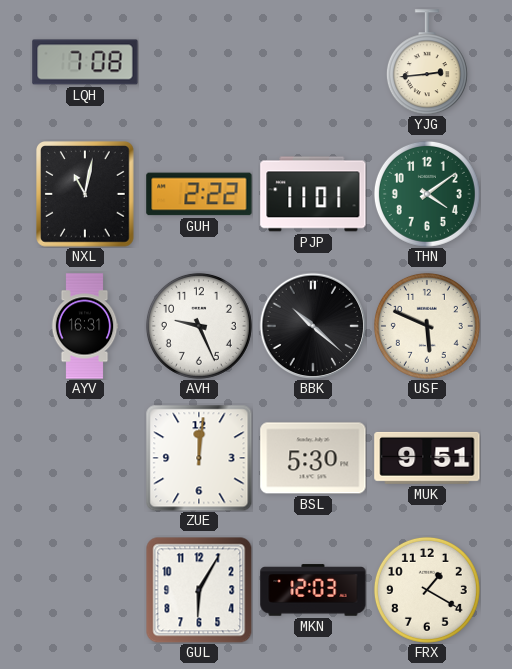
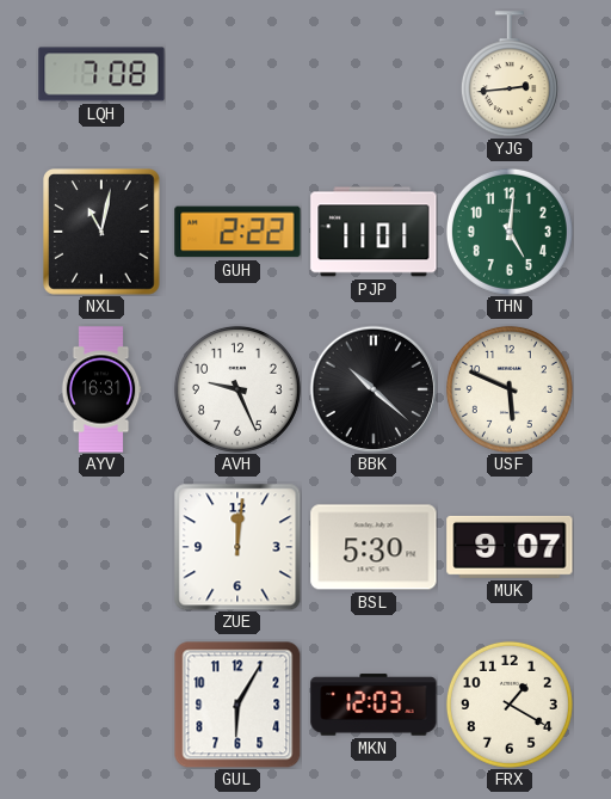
THN: 4:09 -> 5:01
MUK: 9:51 -> 9:07
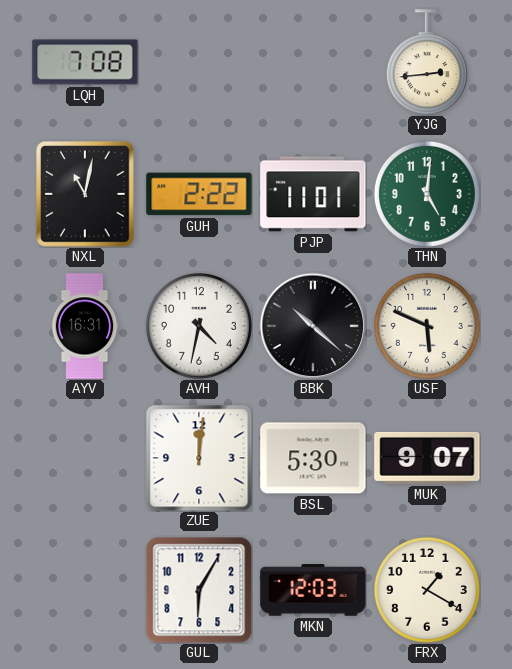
AVH: 9:26 -> 4:32
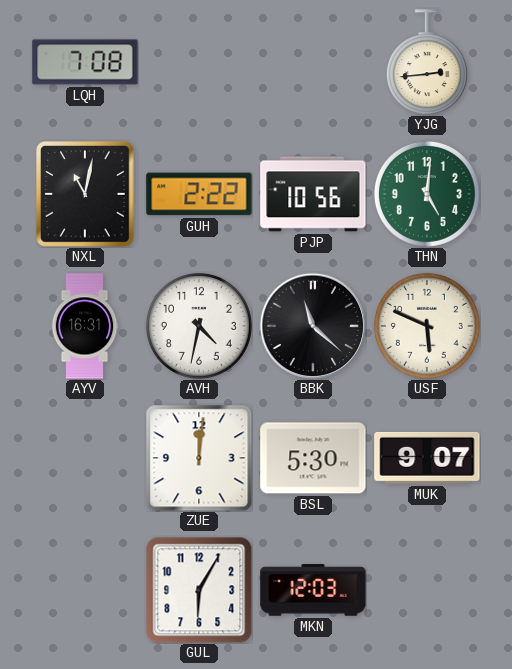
PJP: 11:01 -> 10:56
BBK: 10:22 -> 11:22
FRX: 1:20 -> none
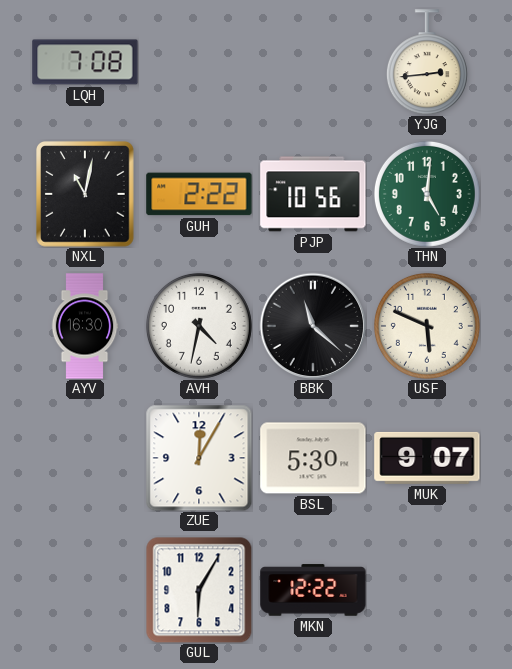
AYV: 16:31 -> 16:30
ZUE: 12:01 -> 12:05
MKN: 12:03 -> 12:22
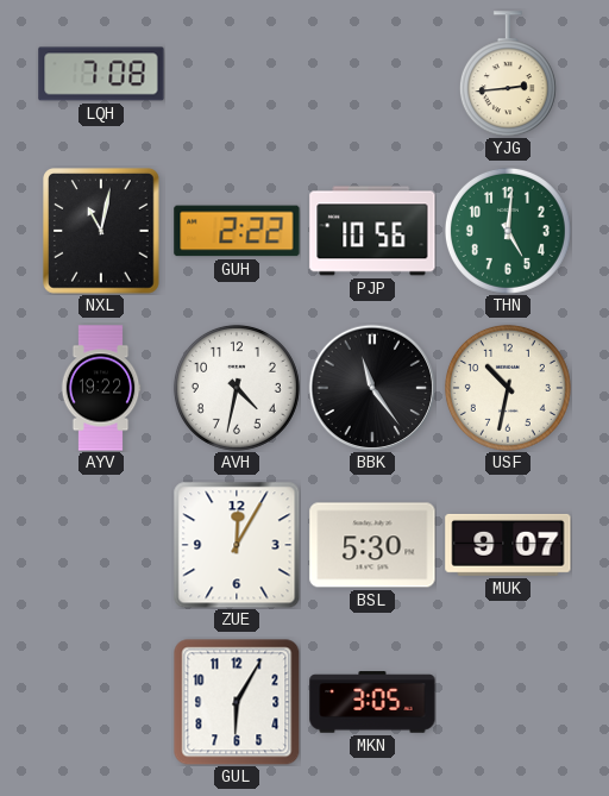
AYV: 16:30 -> 19:22
BBK: 11:22 -> 11:24
USF: 5:49 -> 10:32
MKN: 12:22 -> 3:05
